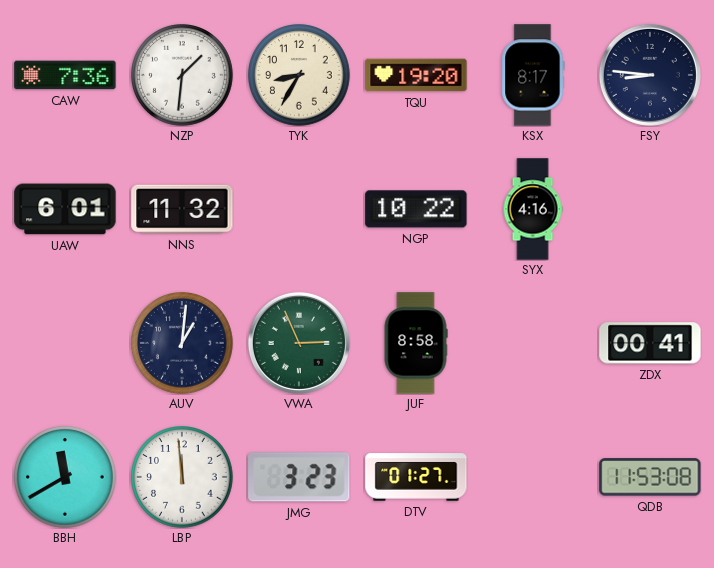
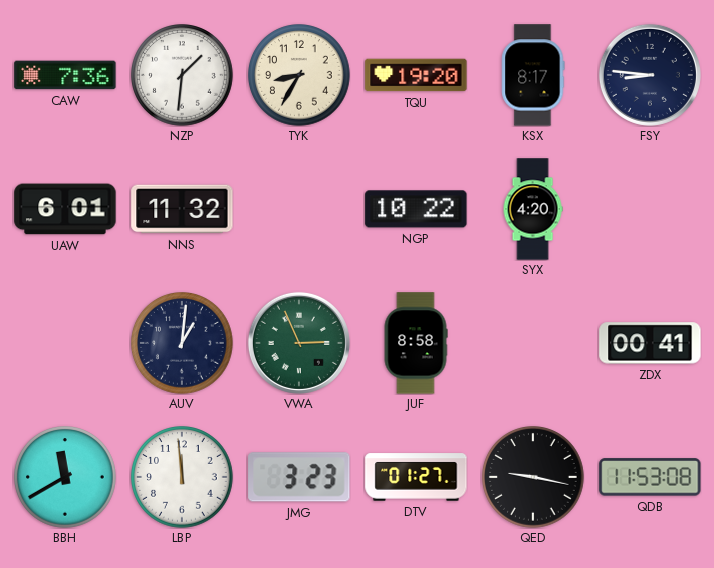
SYX: 4:16 -> 4:20
QED: none -> 9:17
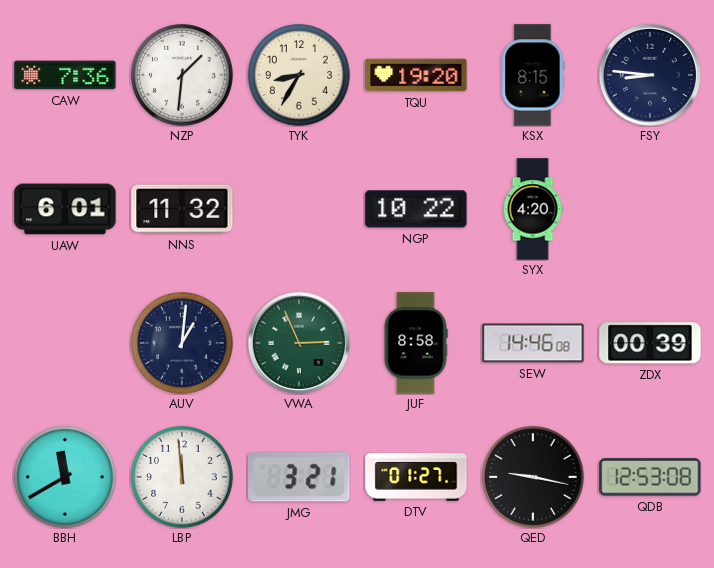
KSX: 8:17 -> 8:15
SEW: none -> 14:46
ZDX: 00:41 -> 00:39
JMG: 3:23 -> 3:21
QDB: 11:53 -> 12:53
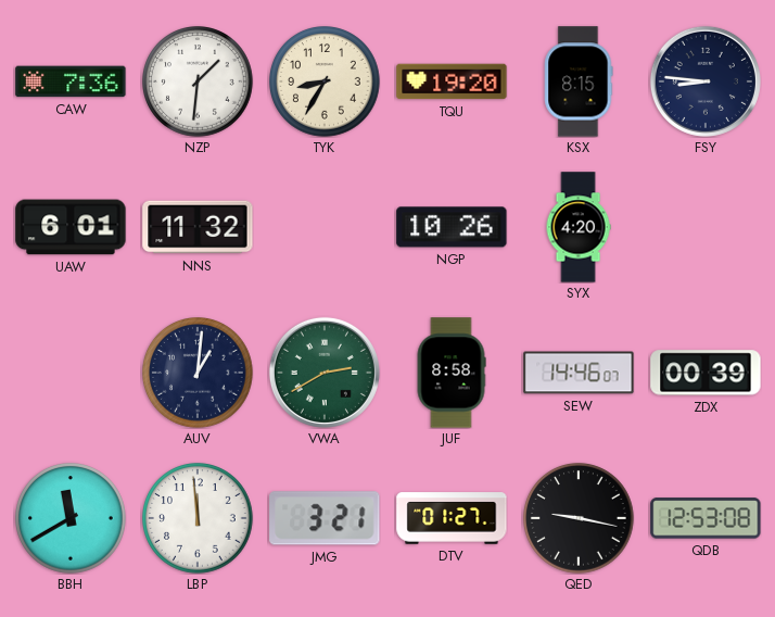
NGP: 10:22 -> 10:26
VWA: 2:56 -> 2:40
SEW: 14:46:08 -> 14:46:07
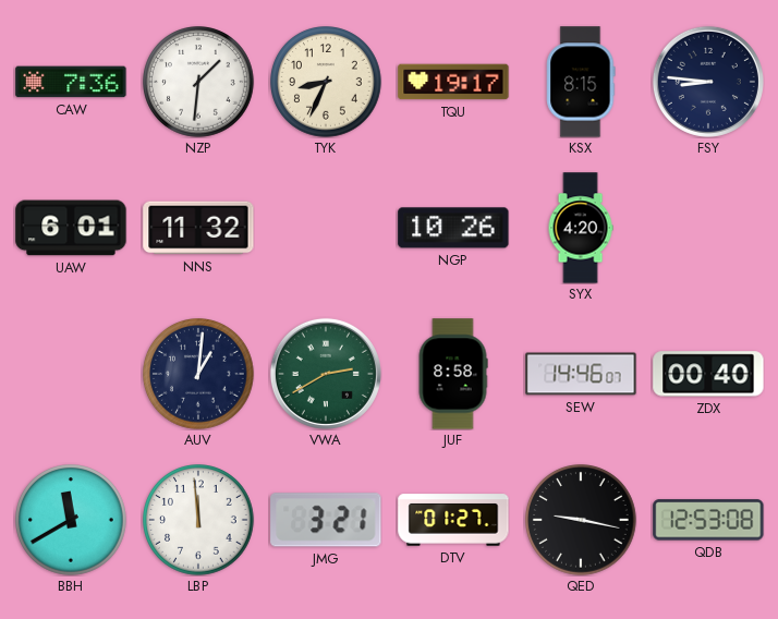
TYK: 8:35 -> 8:34
TQU: 19:20 -> 19:17
ZDX: 00:39 -> 00:40
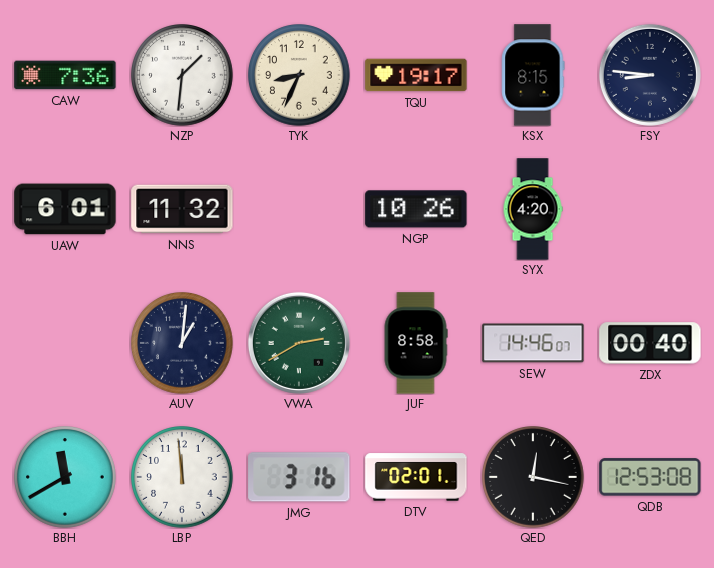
JMG: 3:21 -> 3:16
DTV: 01:27 -> 02:01
QED: 9:17 -> 12:17
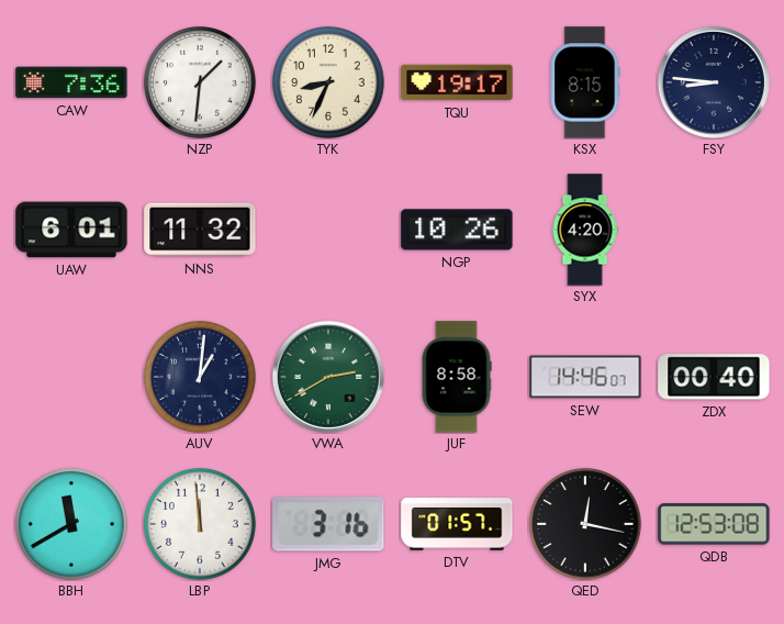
DTV: 02:01 -> 01:57
